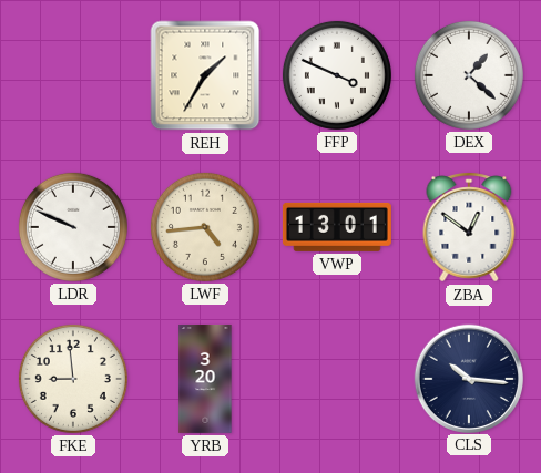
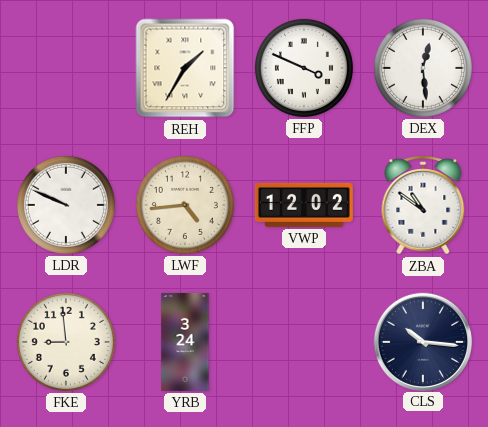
DEX: 1:22 -> 12:29
VWP: 13:01 -> 12:02
ZBA: 12:51 -> 10:51
YRB: 3:20 -> 3:24
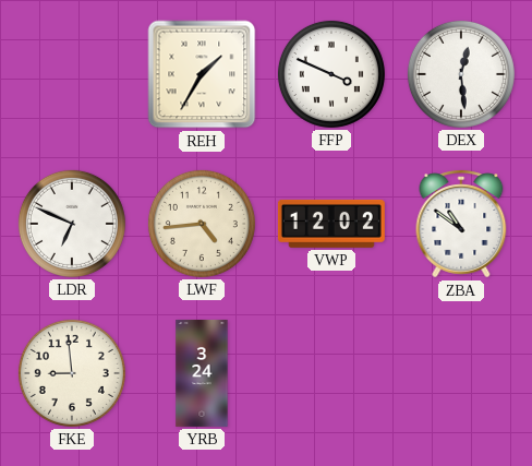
LDR: 9:49 -> 6:49
CLS: 10:16 -> none
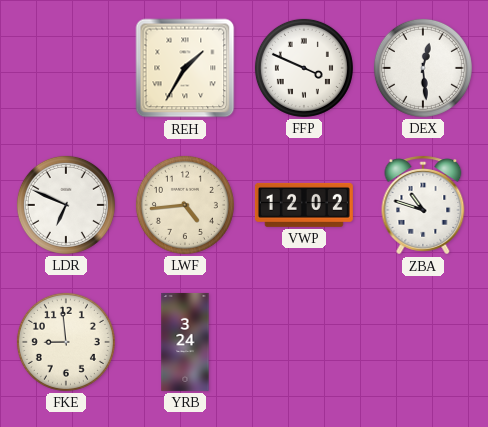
ZBA: 10:51 -> 10:48
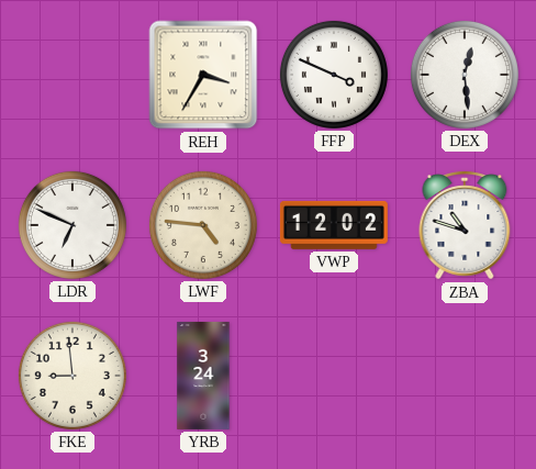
REH: 1:35 -> 3:35
LWF: 4:44 -> 4:46
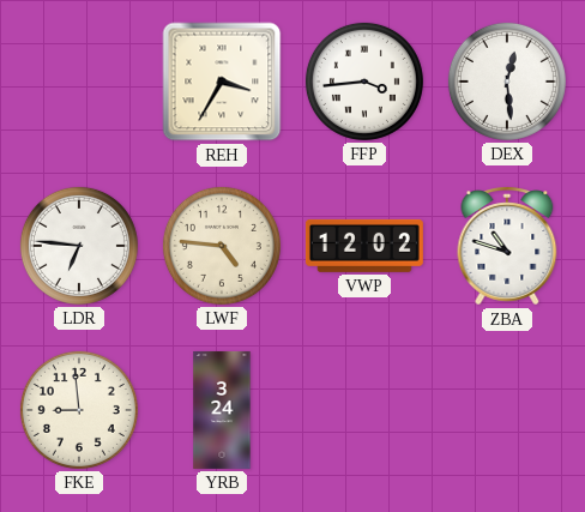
FFP: 3:49 -> 3:44
LDR: 6:49 -> 6:46
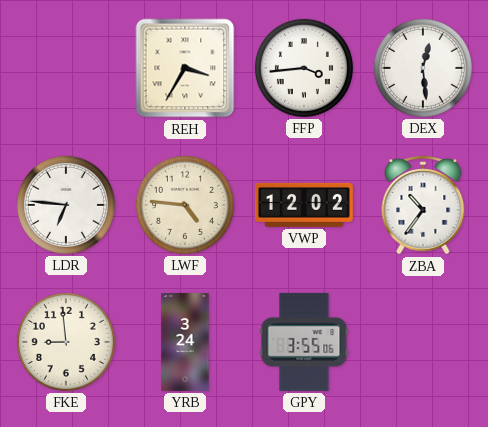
ZBA: 10:48 -> 10:36
GPY: none -> 3:55
